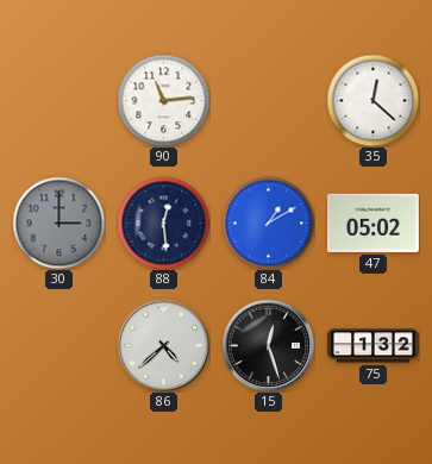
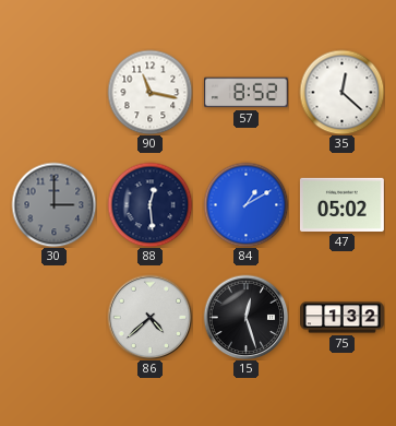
90: 11:14 -> 11:17
57: none -> 8:52
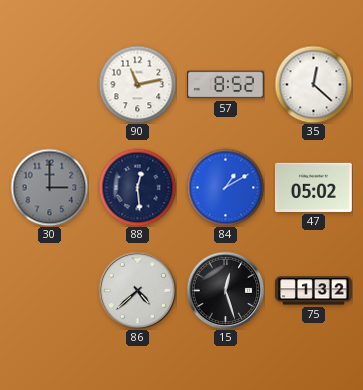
90: 11:17 -> 11:13
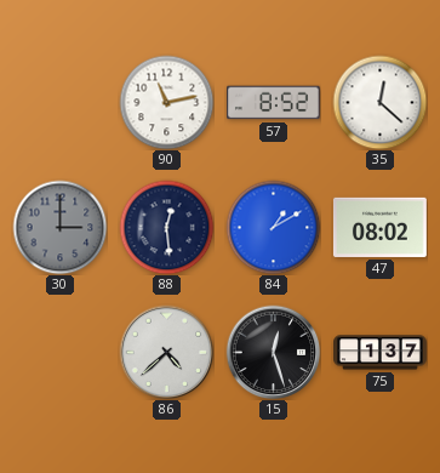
47: 05:02 -> 08:02
75: 1:32 -> 1:37
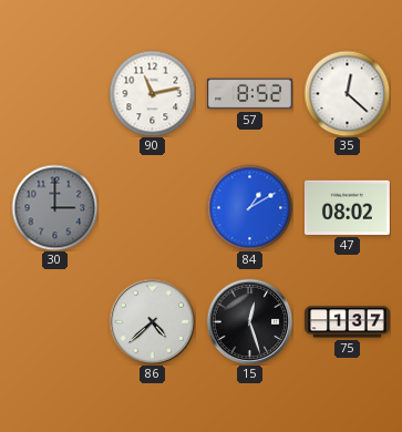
88: 12:29 -> none
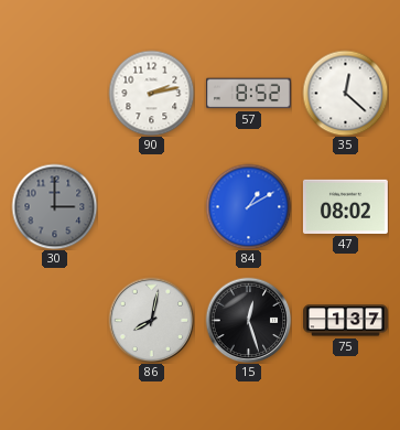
90: 11:13 -> 2:13
86: 4:38 -> 8:02
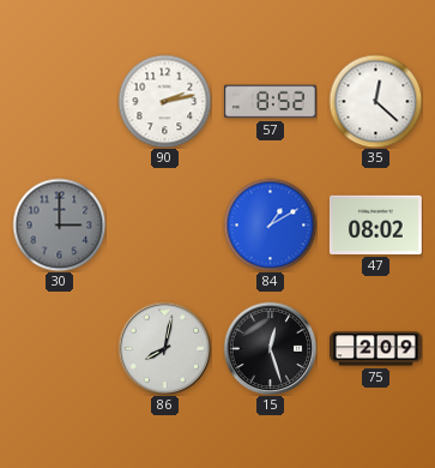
75: 1:37 -> 2:09
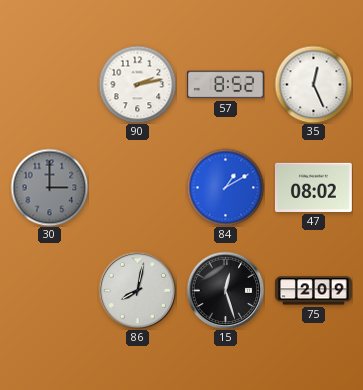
35: 12:22 -> 12:26
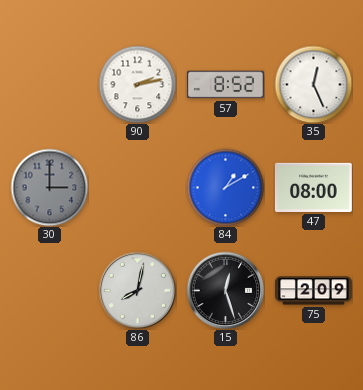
47: 08:02 -> 08:00
